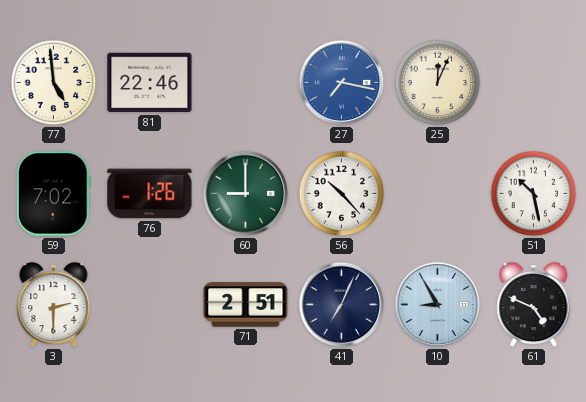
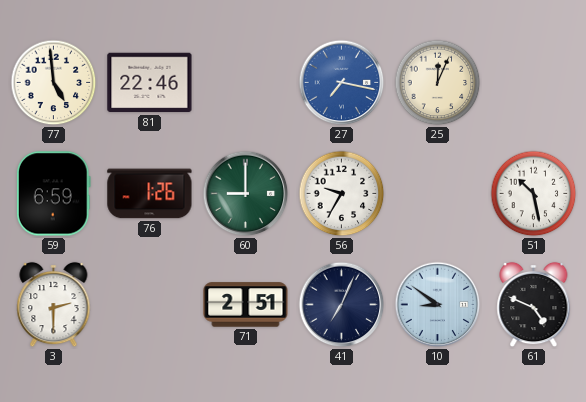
59: 7:02 -> 6:59
56: 10:23 -> 9:35
10: 8:55 -> 8:51
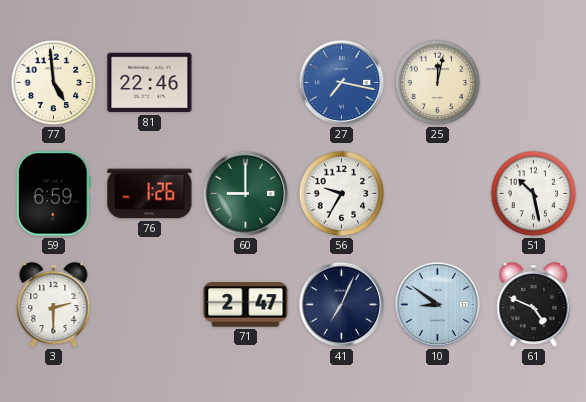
25: 12:04 -> 12:02
71: 2:51 -> 2:47
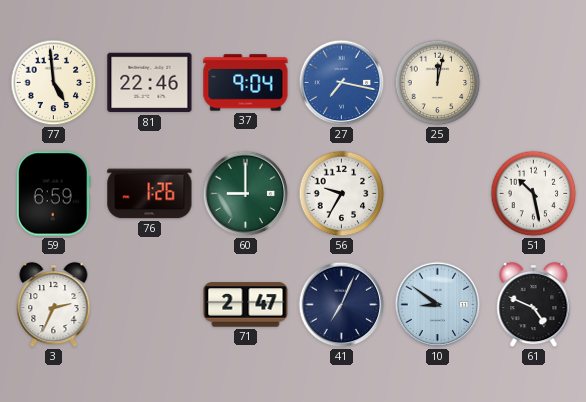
37: none -> 9:04
3: 2:30 -> 2:34
